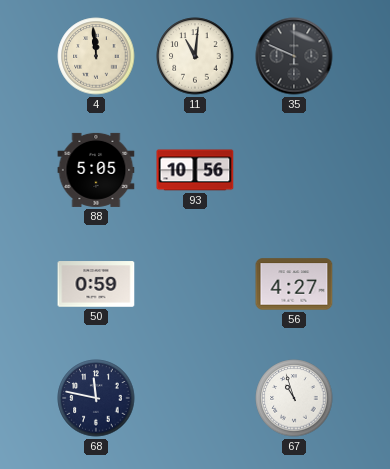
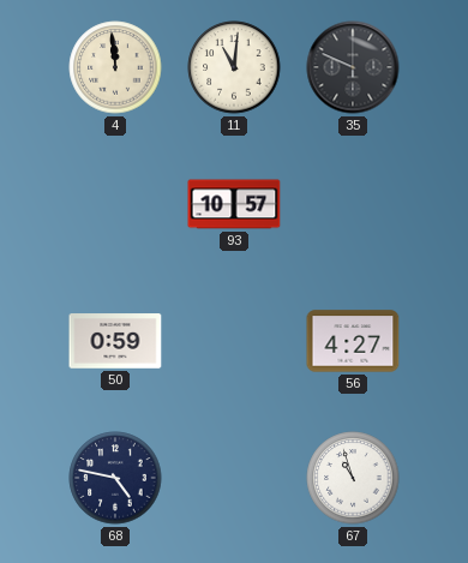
88: 5:05 -> none
93: 10:56 -> 10:57
68: 11:47 -> 4:47
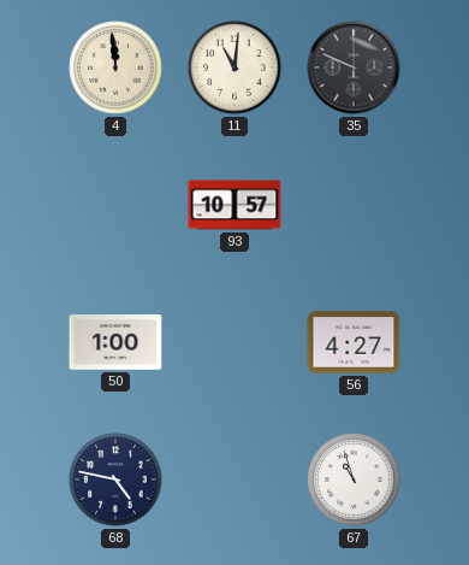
50: 0:59 -> 1:00
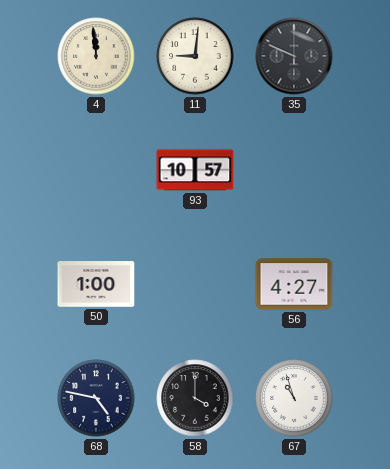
11: 11:01 -> 9:01
58: none -> 4:00
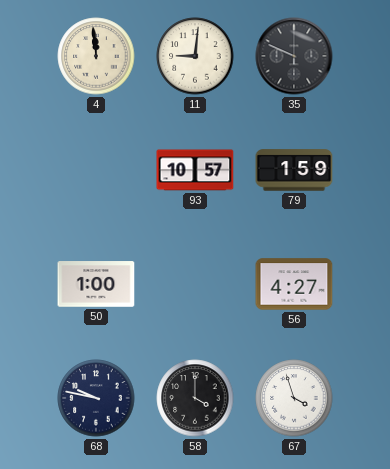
79: none -> 1:59
68: 4:47 -> 9:47
67: 10:57 -> 3:57
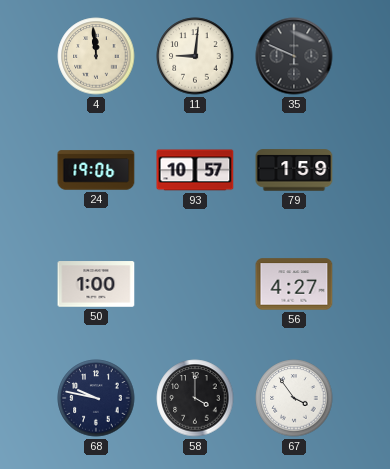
24: none -> 19:06
67: 3:57 -> 3:54
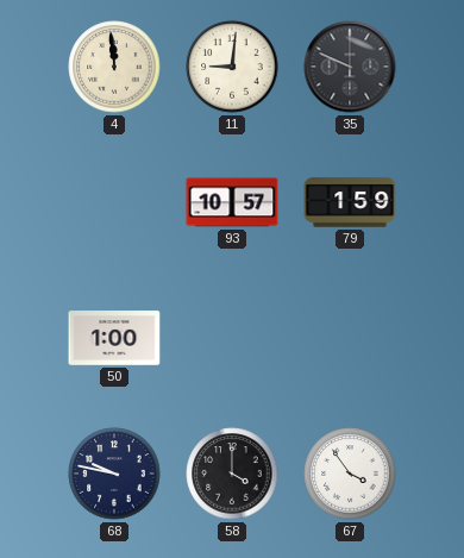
24: 19:06 -> none
56: 4:27 -> none
